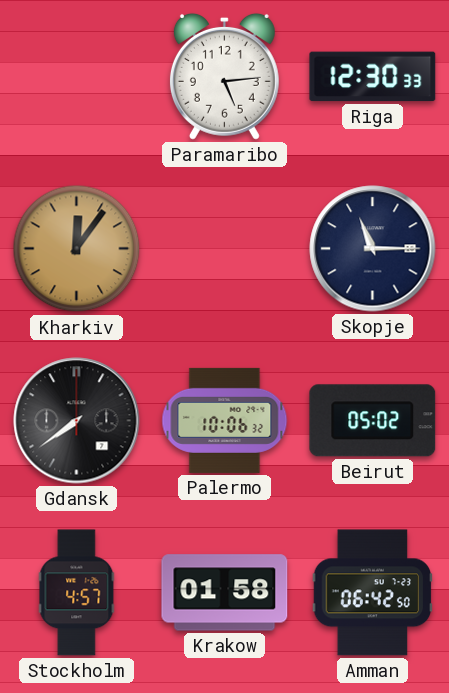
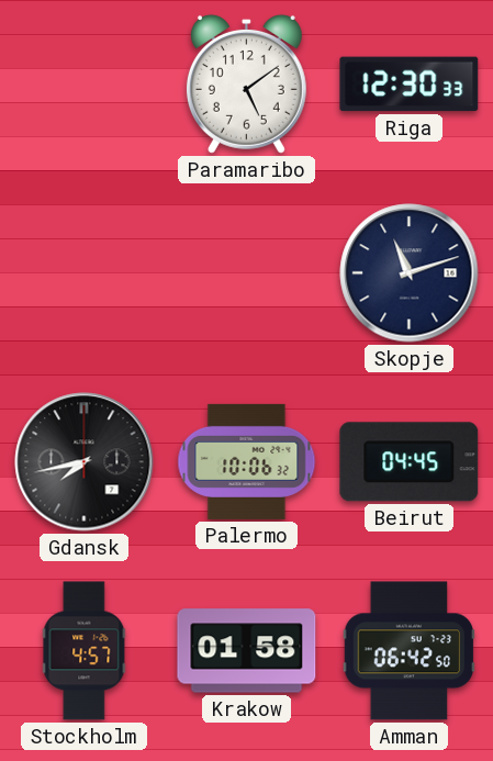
Paramaribo: 5:14 -> 5:09
Kharkiv: 12:06 -> none
Skopje: 11:15 -> 11:12
Gdansk: 7:39 -> 7:43
Beirut: 05:02 -> 04:45
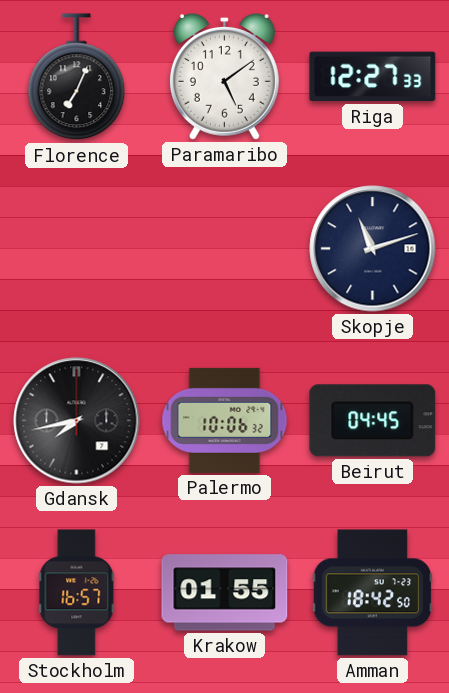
Florence: none -> 7:04
Riga: 12:30 -> 12:27
Stockholm: 4:57 -> 16:57
Krakow: 01:58 -> 01:55
Amman: 06:42 -> 18:42
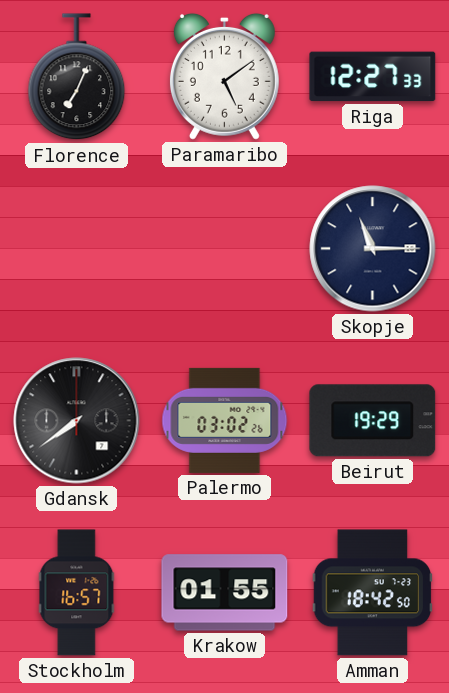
Skopje: 11:12 -> 11:15
Gdansk: 7:43 -> 7:39
Palermo: 10:06 -> 03:02
Beirut: 04:45 -> 19:29
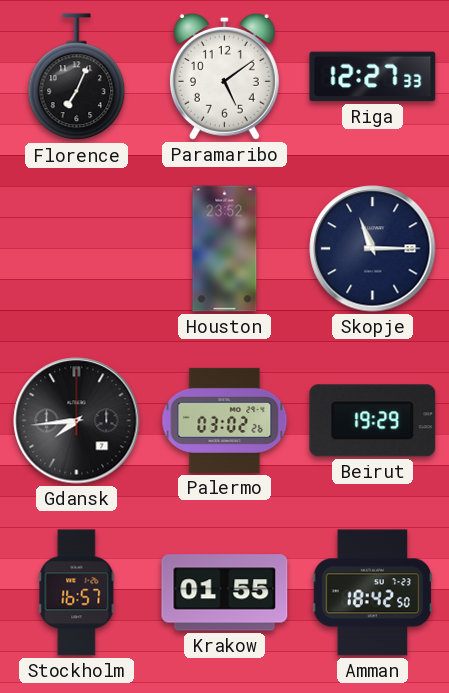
Houston: none -> 23:52
Gdansk: 7:39 -> 7:44
